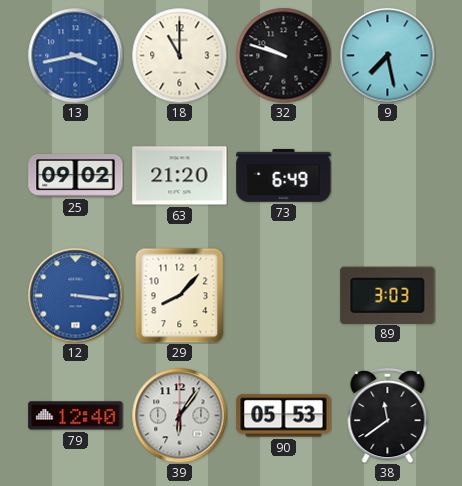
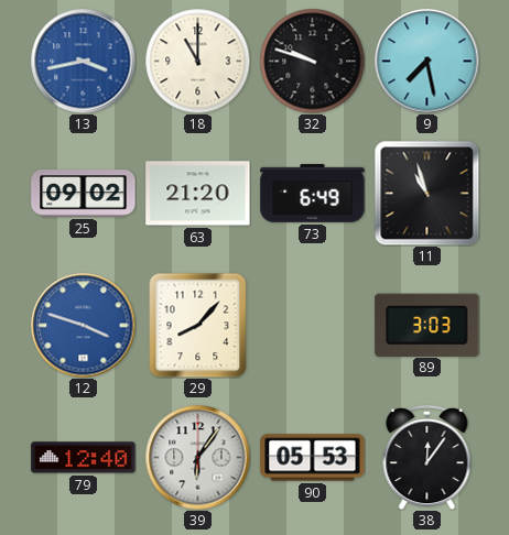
11: none -> 10:57
12: 3:16 -> 3:48
38: 11:39 -> 12:06
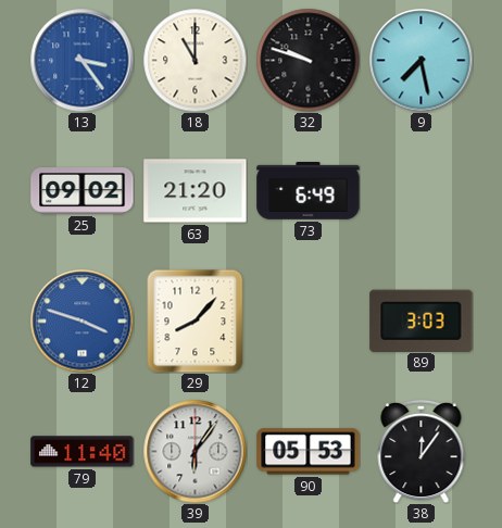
13: 3:43 -> 3:24
11: 10:57 -> none
79: 12:40 -> 11:40
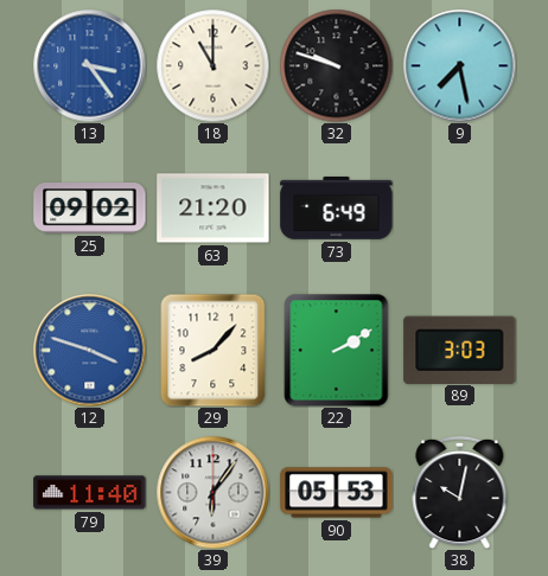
22: none -> 2:10
38: 12:06 -> 10:02
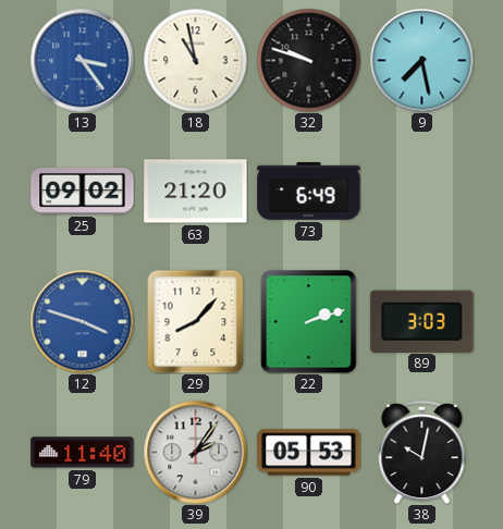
18: 11:00 -> 10:58
22: 2:10 -> 2:12
39: 6:06 -> 2:06
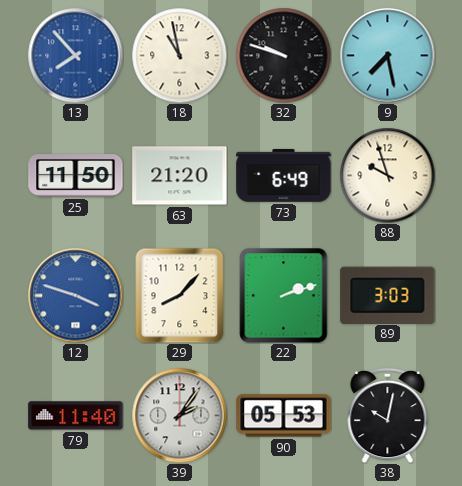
13: 3:24 -> 7:53
25: 09:02 -> 11:50
88: none -> 9:57
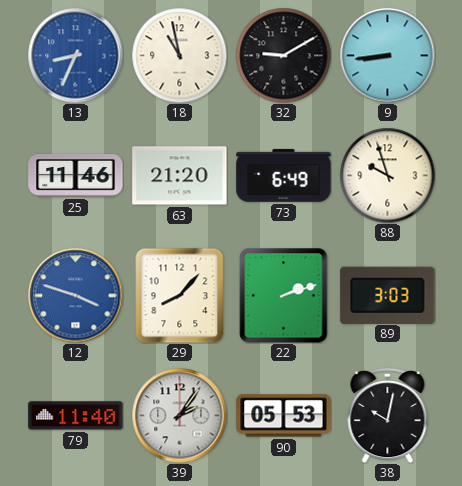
13: 7:53 -> 8:34
32: 9:48 -> 9:10
9: 7:28 -> 8:44
25: 11:50 -> 11:46
